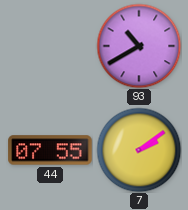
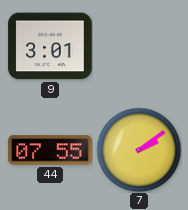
9: none -> 3:01
93: 10:40 -> none
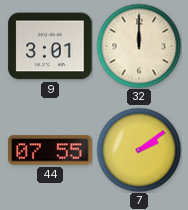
32: none -> 12:00
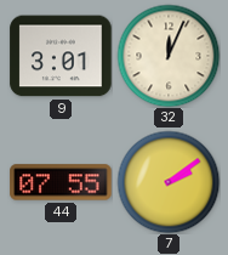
32: 12:00 -> 12:04
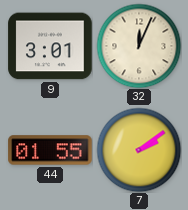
44: 07:55 -> 01:55
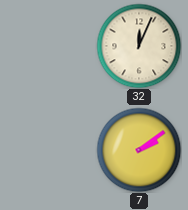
9: 3:01 -> none
44: 01:55 -> none
